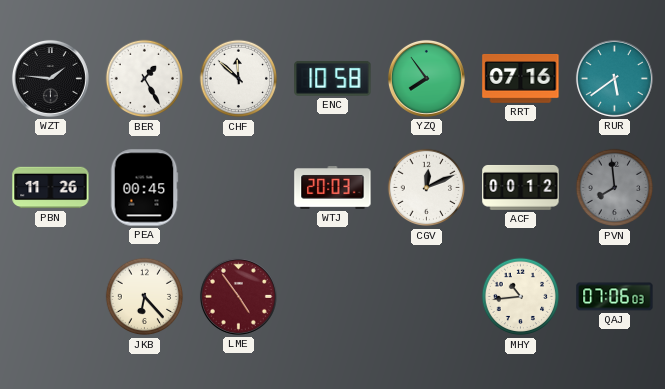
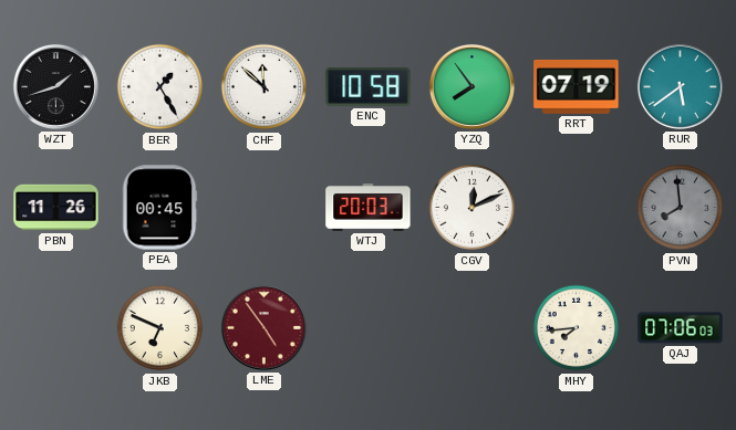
WZT: 1:46 -> 1:42
RRT: 07:16 -> 07:19
ACF: 00:12 -> none
JKB: 6:23 -> 6:49
MHY: 10:44 -> 7:44
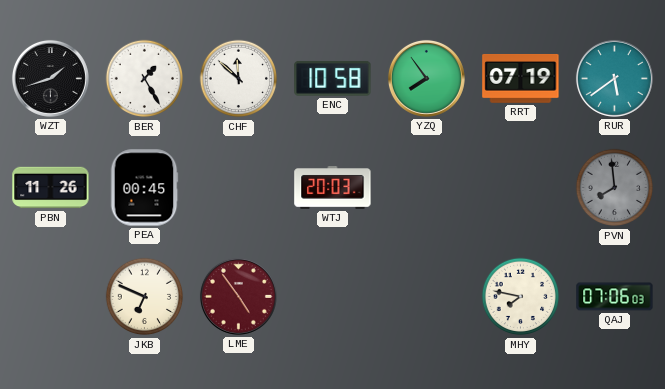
CGV: 12:11 -> none
MHY: 7:44 -> 7:47
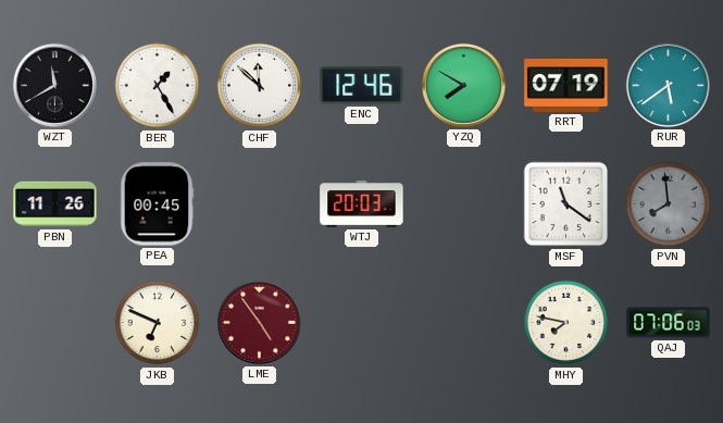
WZT: 1:42 -> 11:40
ENC: 10:58 -> 12:46
YZQ: 7:54 -> 7:50
MSF: none -> 11:21
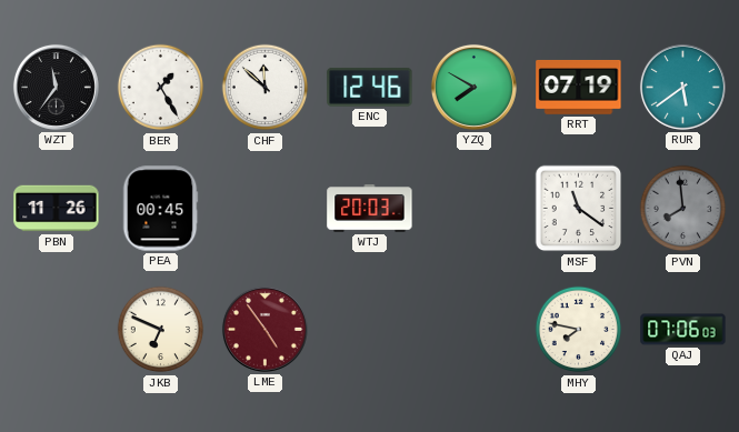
WZT: 11:40 -> 11:36
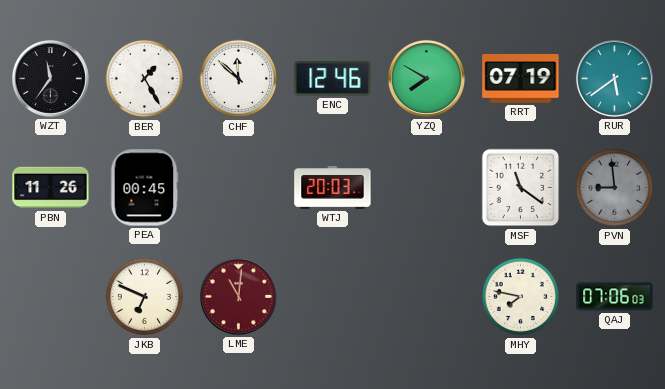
PVN: 7:59 -> 8:59
LME: 4:54 -> 11:01
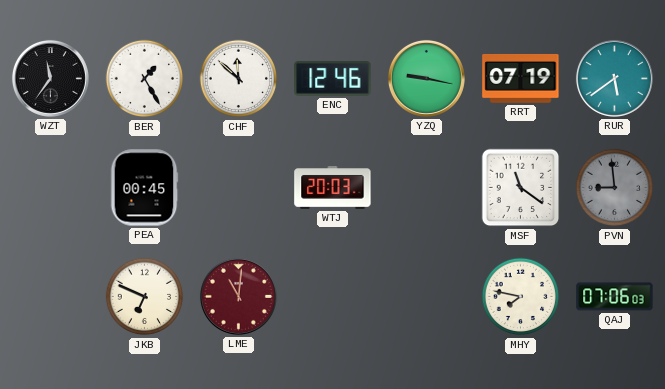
YZQ: 7:50 -> 9:17
PBN: 11:26 -> none
